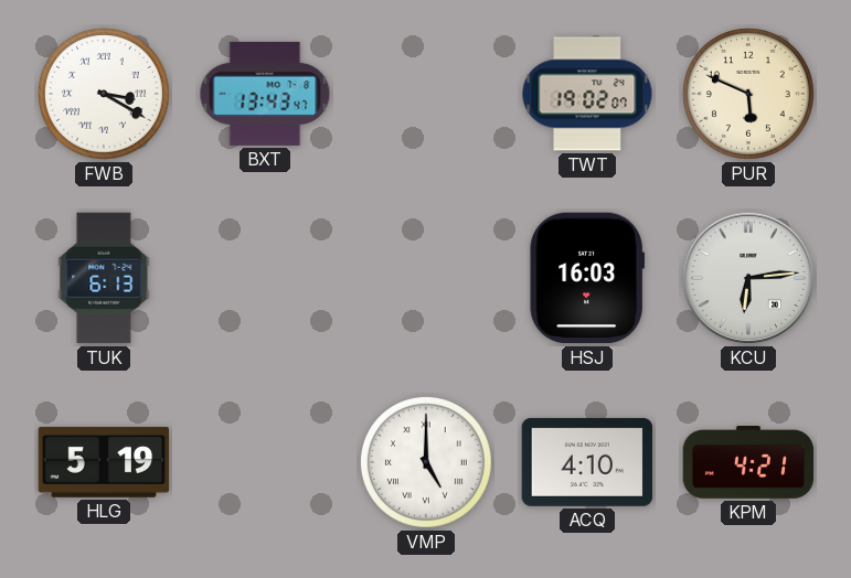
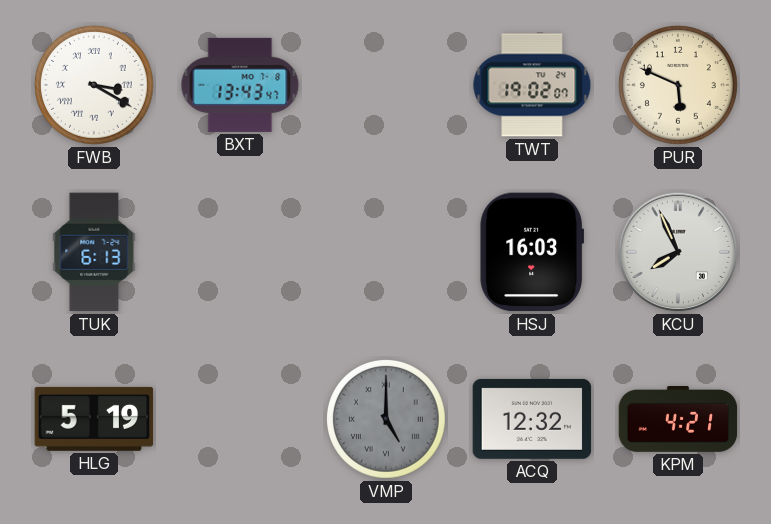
KCU: 6:14 -> 7:56
VMP dial: white -> grey
ACQ: 4:10 -> 12:32
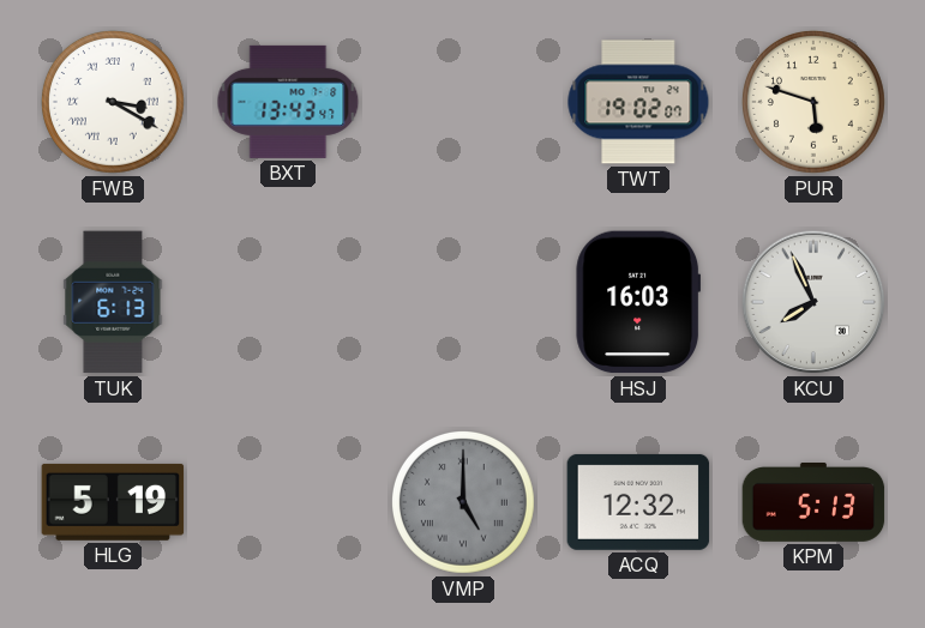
PUR: 5:49 -> 5:48
KPM: 4:21 -> 5:13
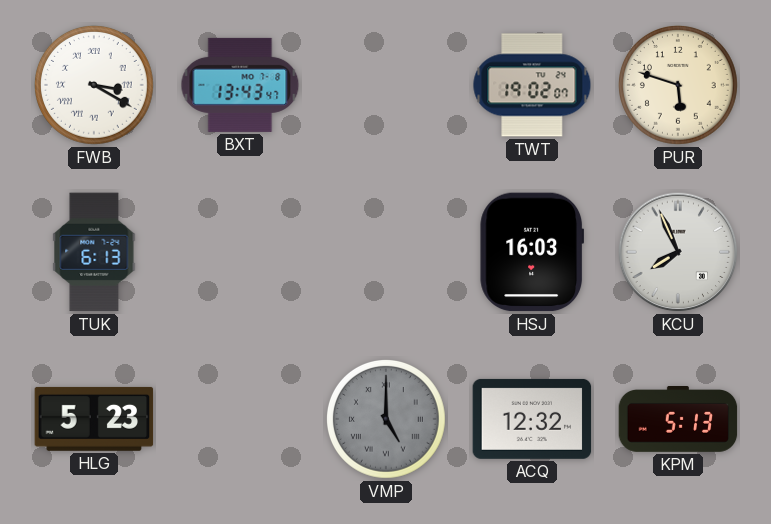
HLG: 5:19 -> 5:23
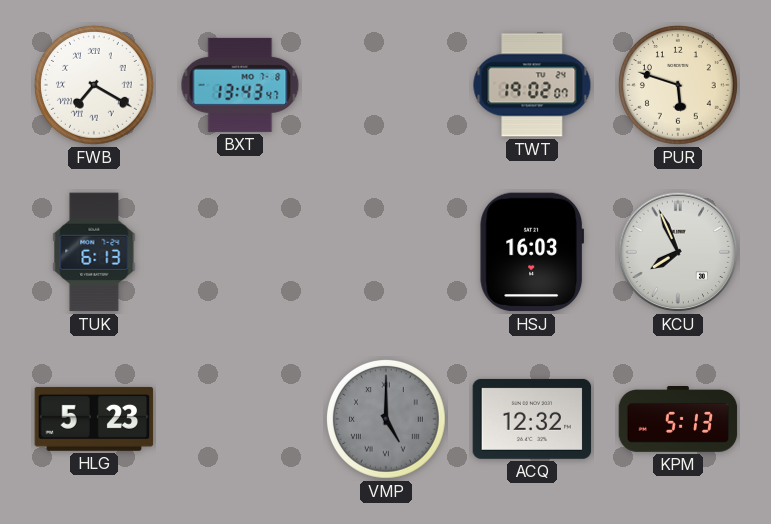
FWB: 3:20 -> 7:20
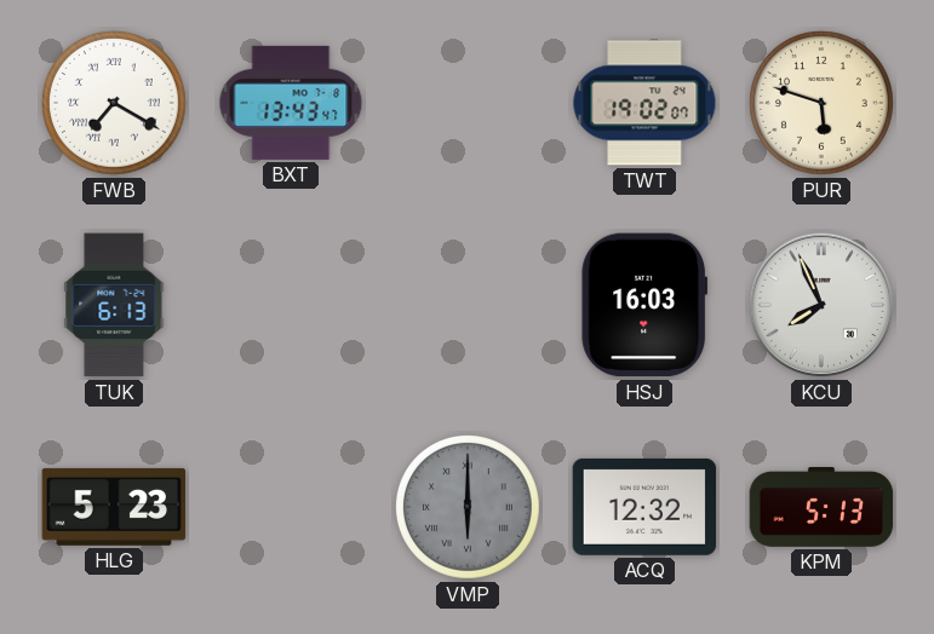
VMP: 5:00 -> 6:00
